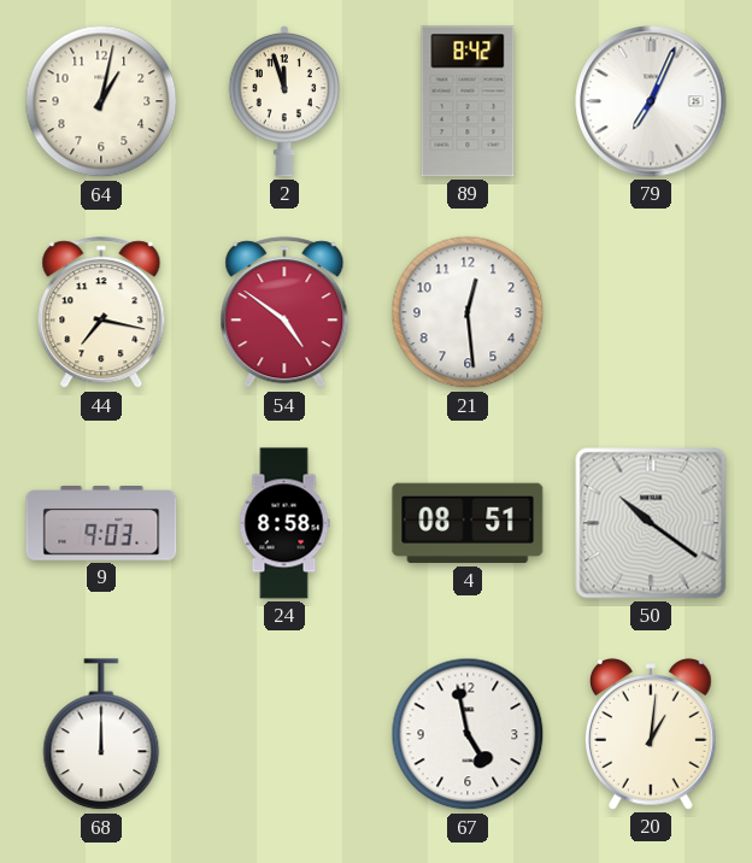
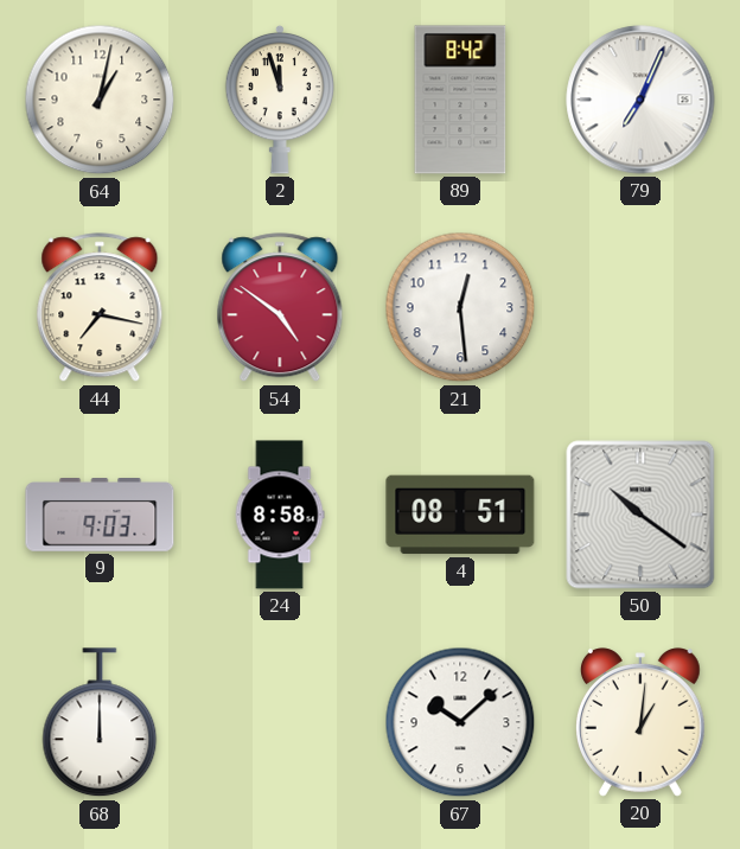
67: 4:58 -> 10:08
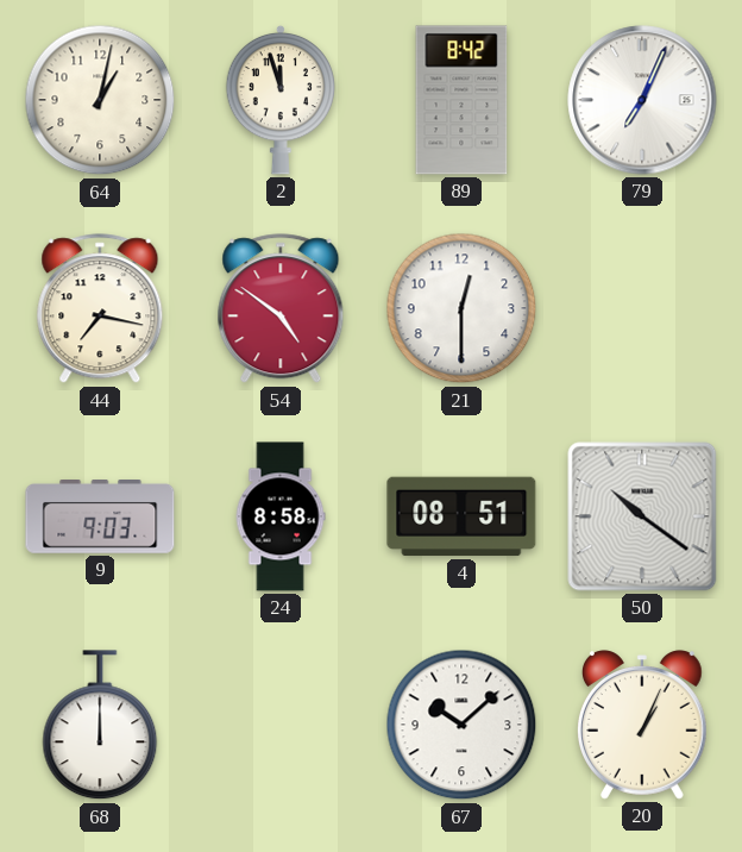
21: 12:29 -> 12:30
20: 1:01 -> 1:04
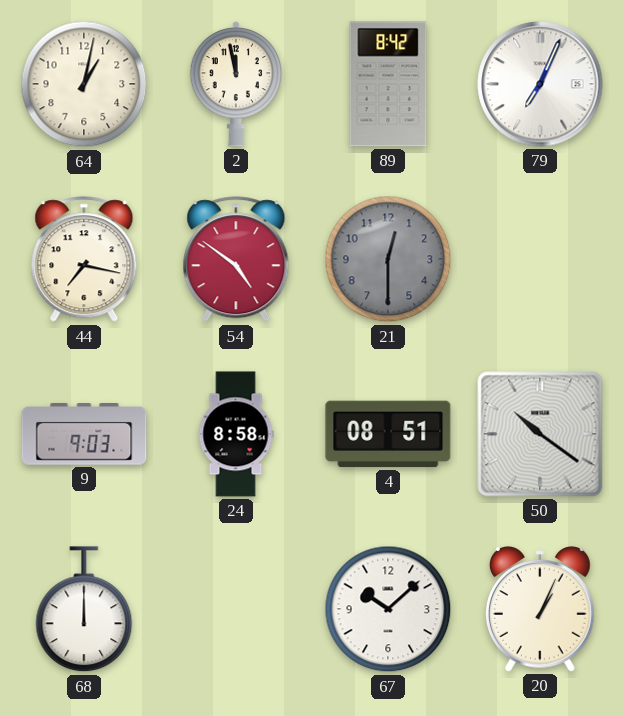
2: 11:57 -> 11:58
21 dial: white -> grey
